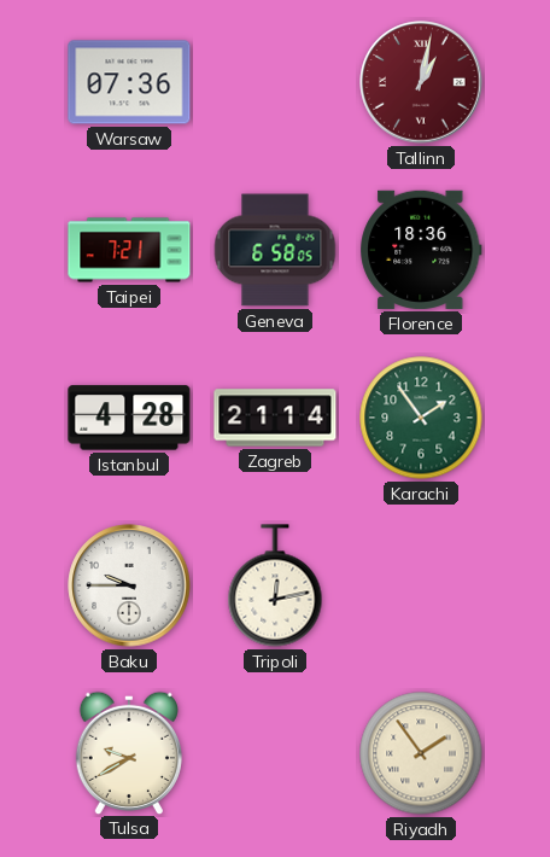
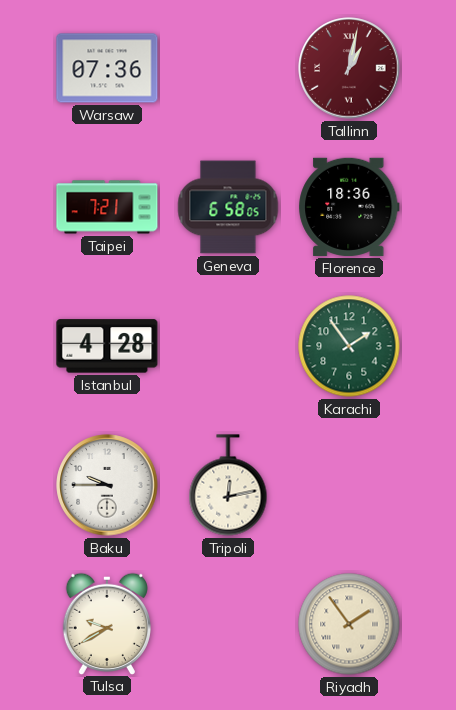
Zagreb: 21:14 -> none
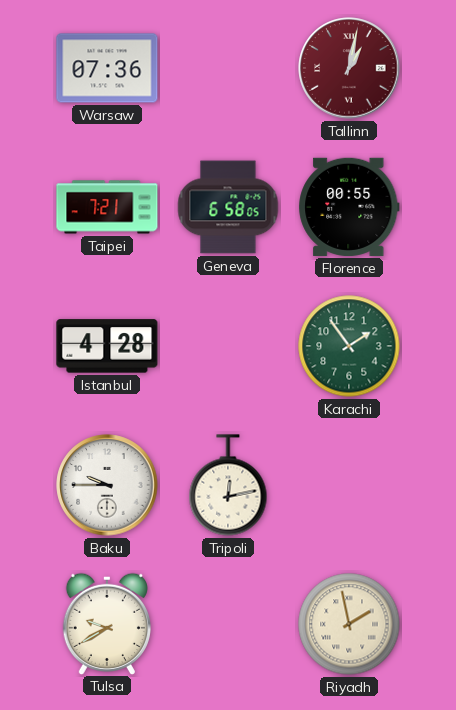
Florence: 18:36 -> 00:55
Riyadh: 1:54 -> 1:58
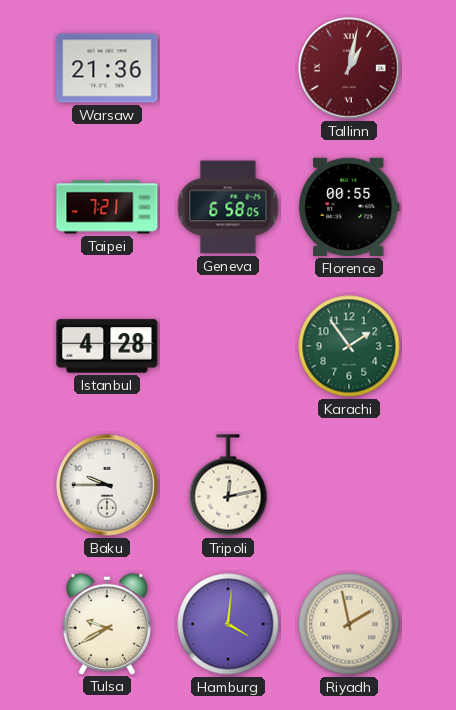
Warsaw: 07:36 -> 21:36
Hamburg: none -> 4:01
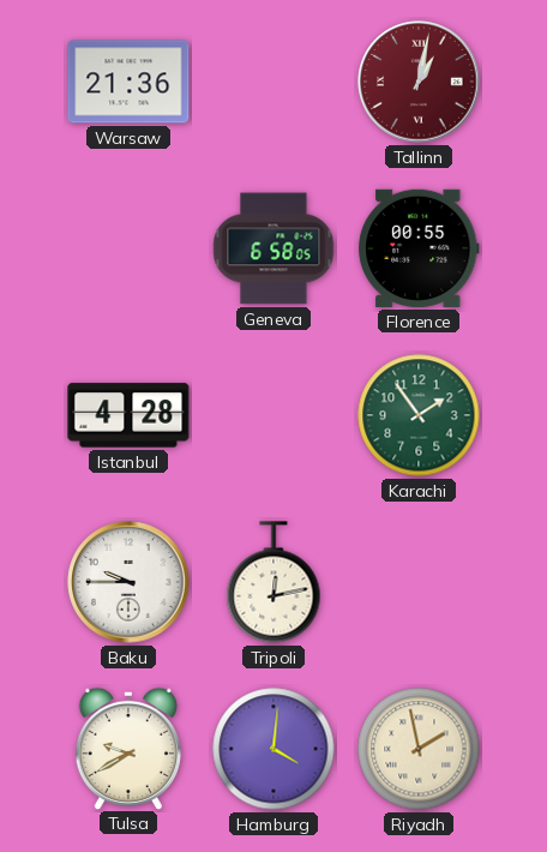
Taipei: 7:21 -> none
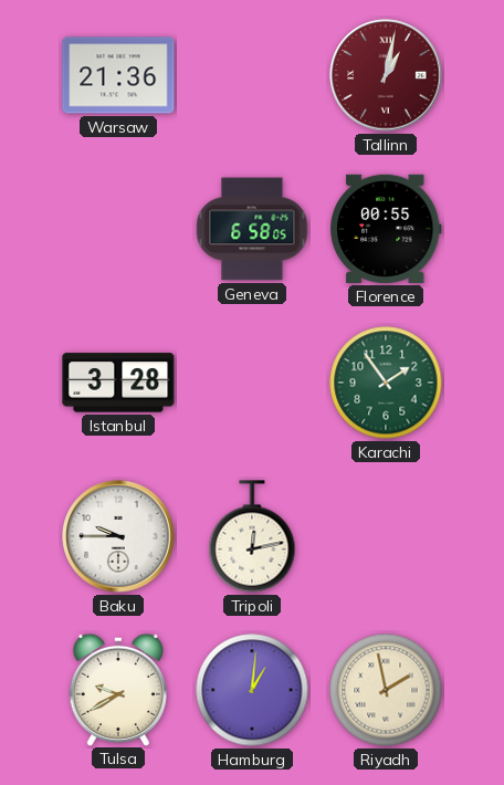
Istanbul: 4:28 -> 3:28
Hamburg: 4:01 -> 1:01
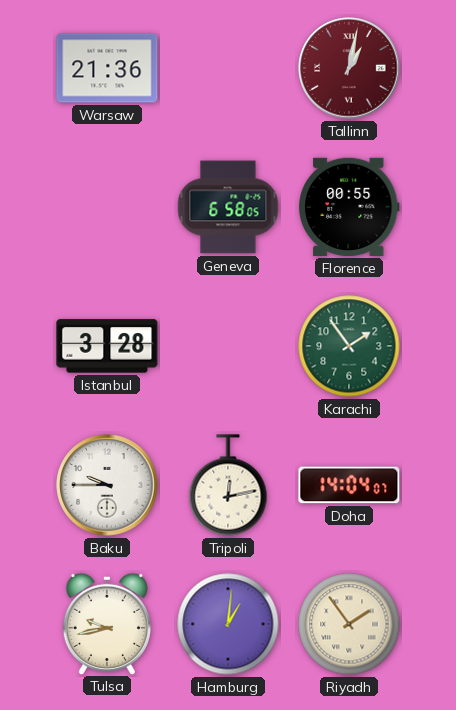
Doha: none -> 14:04
Tulsa: 9:40 -> 9:43
Riyadh: 1:58 -> 1:54
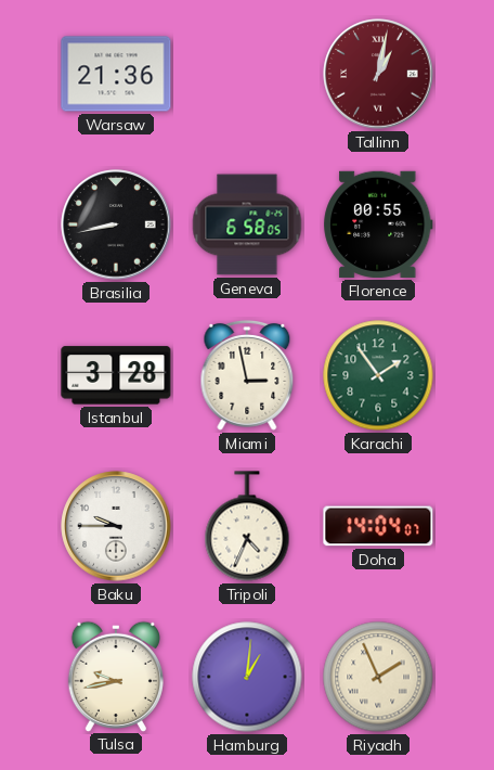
Brasilia: none -> 8:43
Miami: none -> 2:58
Tripoli: 12:13 -> 4:34
Riyadh: 1:54 -> 1:56
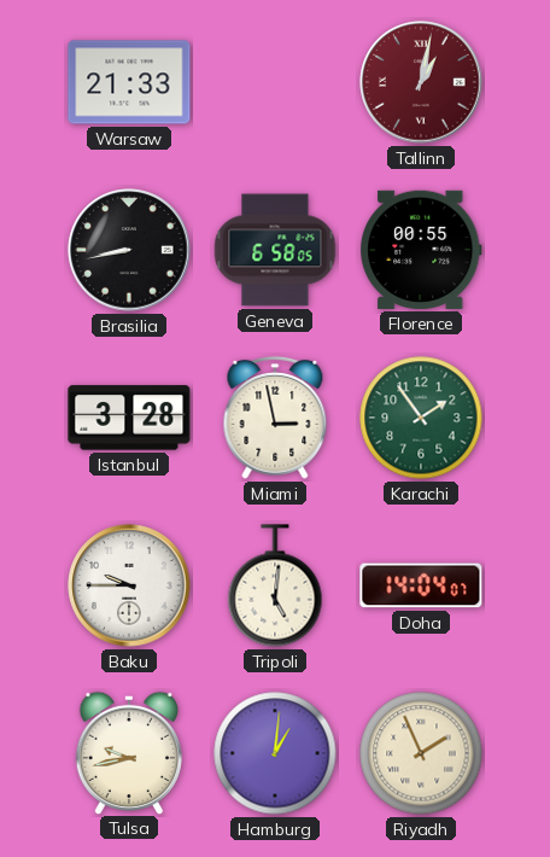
Warsaw: 21:36 -> 21:33
Tripoli: 4:34 -> 5:01
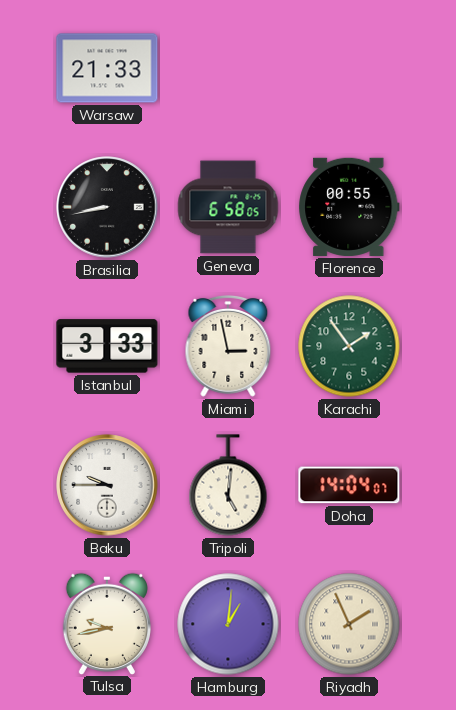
Tallinn: 1:02 -> none
Istanbul: 3:28 -> 3:33
